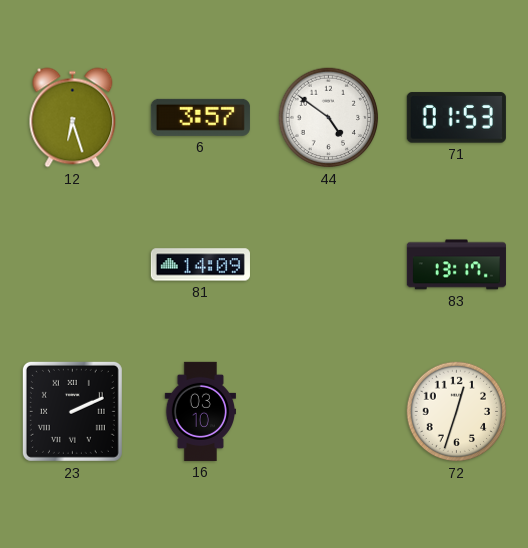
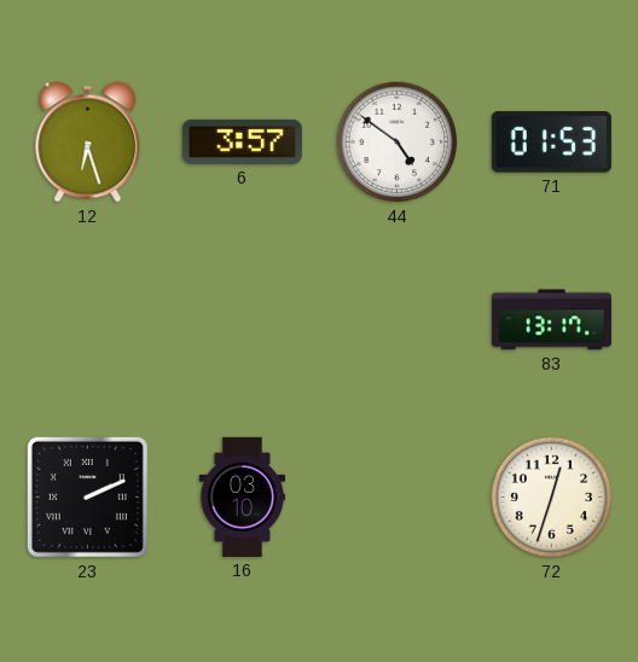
81: 14:09 -> none
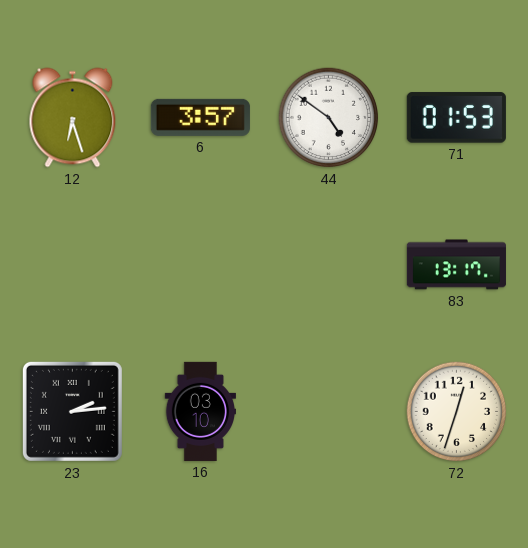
23: 2:11 -> 2:14
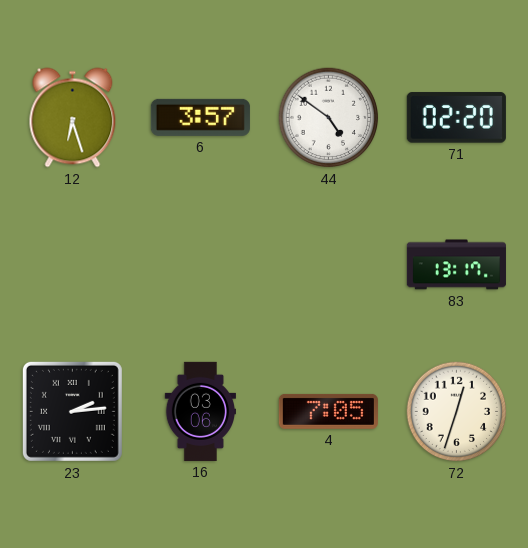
71: 01:53 -> 02:20
16: 03:10 -> 03:06
4: none -> 7:05
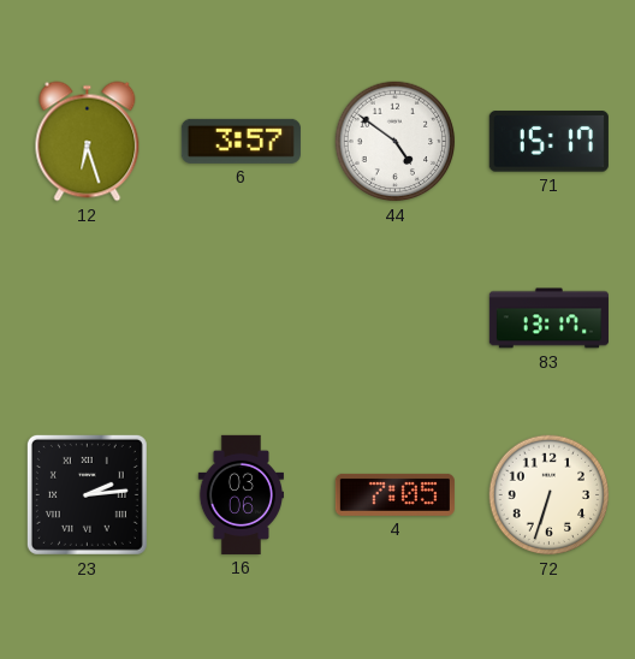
71: 02:20 -> 15:17
72: 12:33 -> 6:33
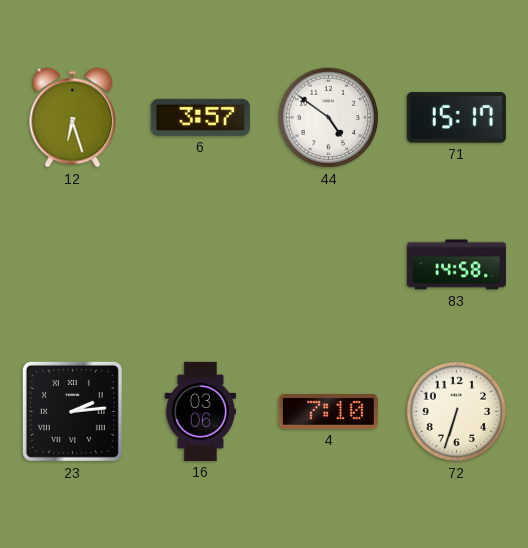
83: 13:17 -> 14:58
4: 7:05 -> 7:10
